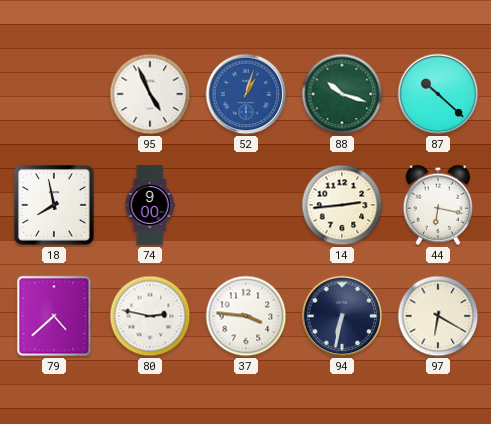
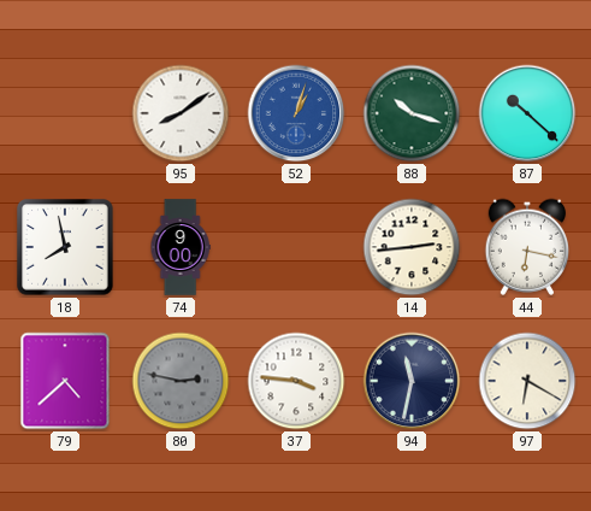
95: 4:56 -> 8:09
80 dial: white -> grey
94: 6:32 -> 11:32
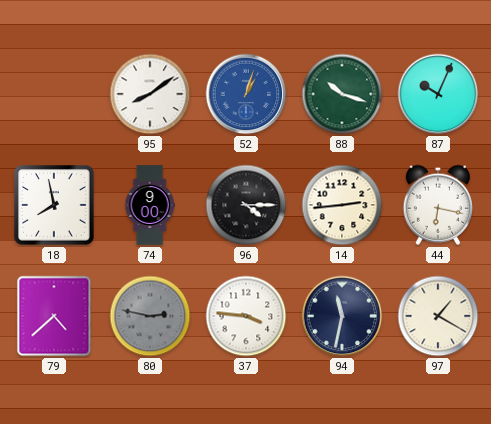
87: 10:22 -> 10:04
96: none -> 4:15
97: 6:20 -> 1:20
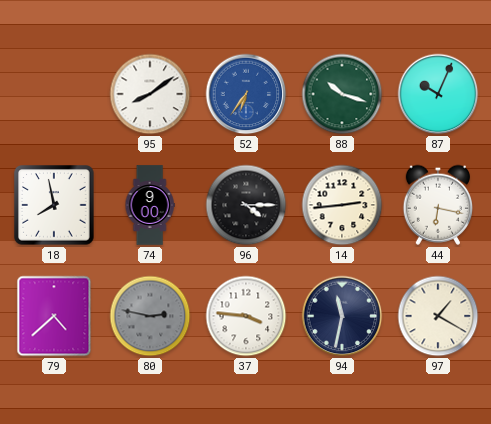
52: 1:03 -> 6:36
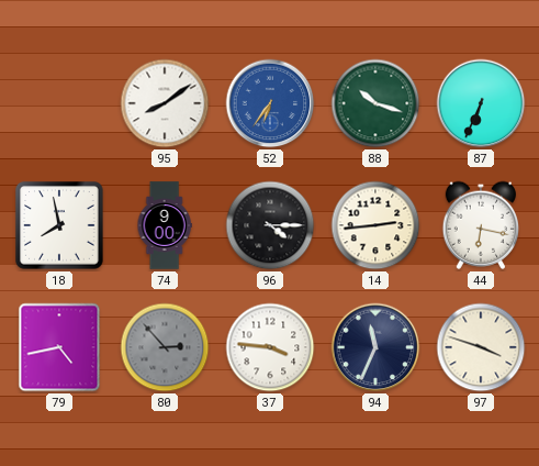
87: 10:04 -> 6:34
79: 4:38 -> 4:43
80: 2:47 -> 2:53
94: 11:32 -> 11:34
97: 1:20 -> 3:48
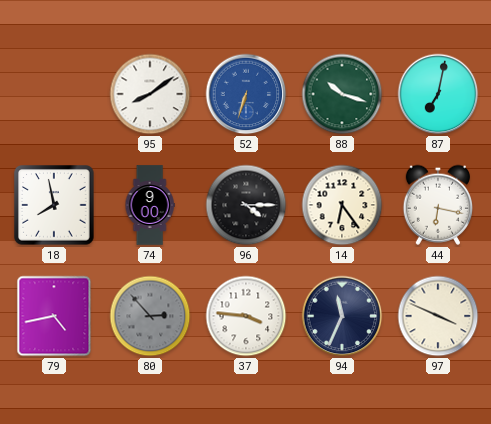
52: 6:36 -> 6:33
87: 6:34 -> 7:02
14: 2:44 -> 6:24
97: 3:48 -> 3:49
